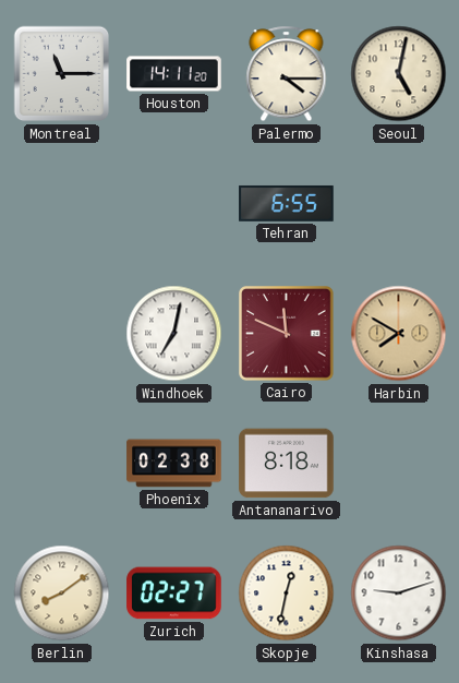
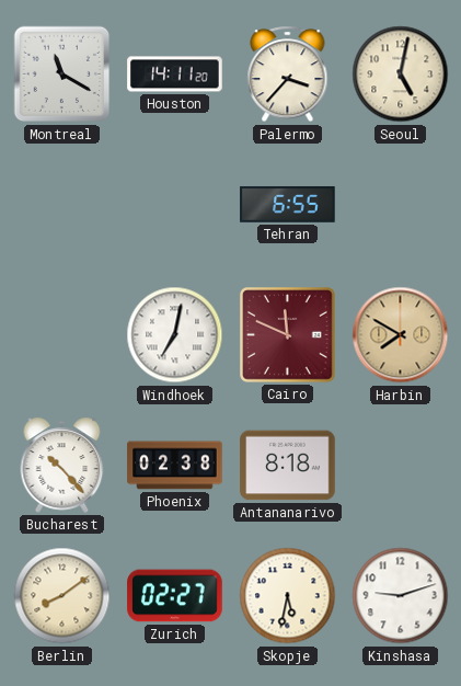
Montreal: 11:15 -> 11:20
Palermo: 4:15 -> 3:37
Bucharest: none -> 10:23
Skopje: 12:32 -> 5:32
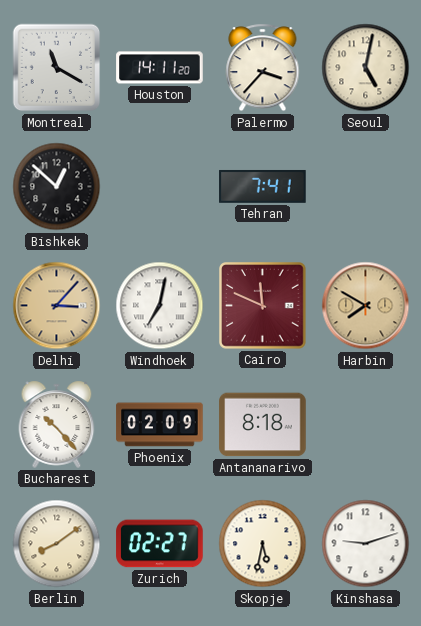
Bishkek: none -> 12:52
Tehran: 6:55 -> 7:41
Delhi: none -> 3:07
Phoenix: 02:38 -> 02:09
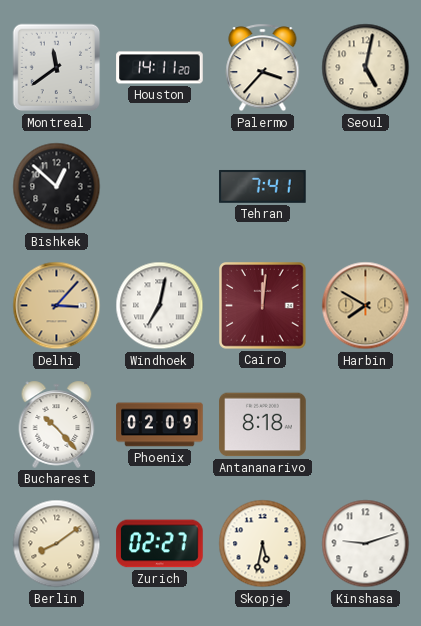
Montreal: 11:20 -> 11:39
Cairo: 11:49 -> 12:01
